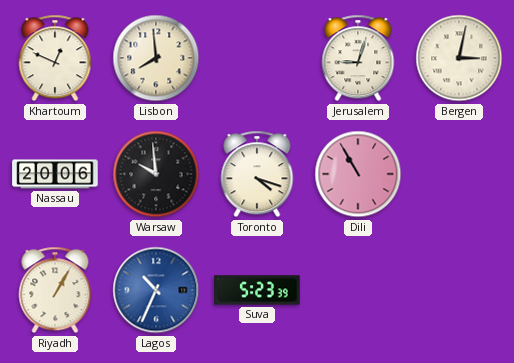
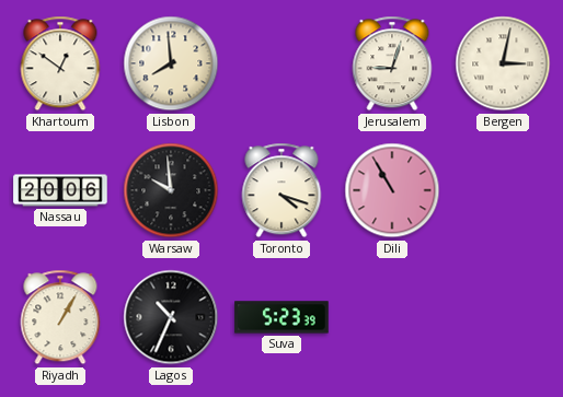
Khartoum: 12:49 -> 12:51
Lagos dial: blue -> black
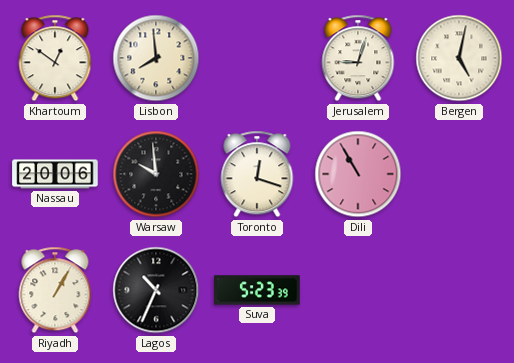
Bergen: 3:02 -> 5:02
Toronto: 4:18 -> 12:18
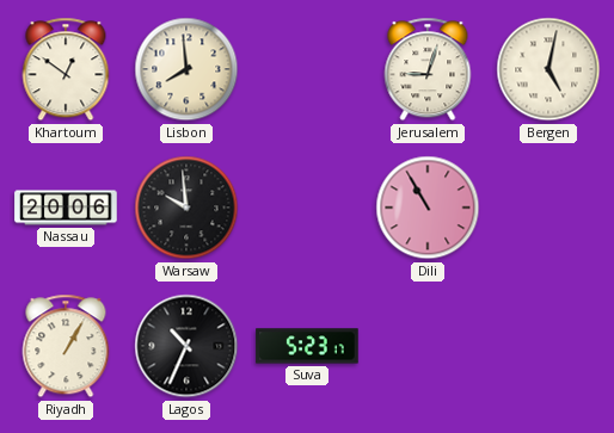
Toronto: 12:18 -> none
Suva: 5:23:39 -> 5:23:17
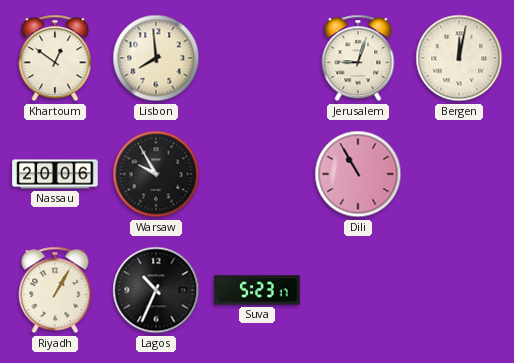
Bergen: 5:02 -> 12:02
Warsaw: 9:59 -> 9:55
